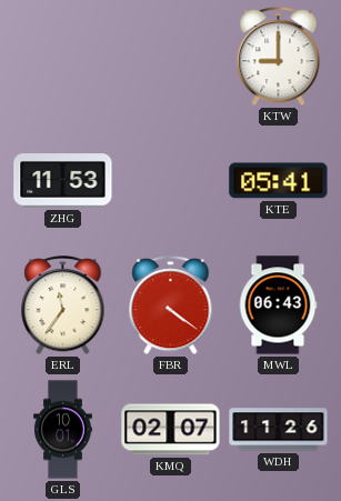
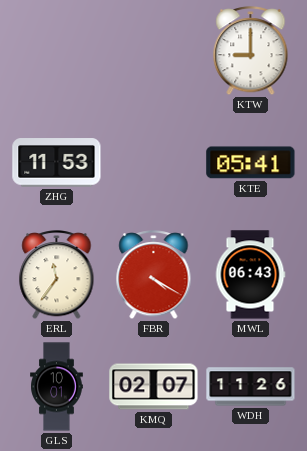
FBR: 4:21 -> 4:20
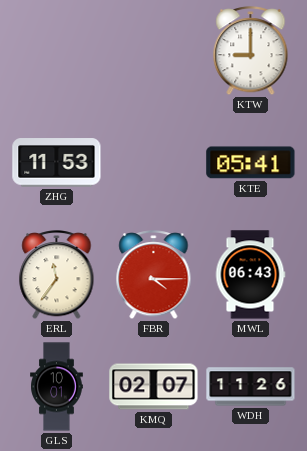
FBR: 4:20 -> 4:15
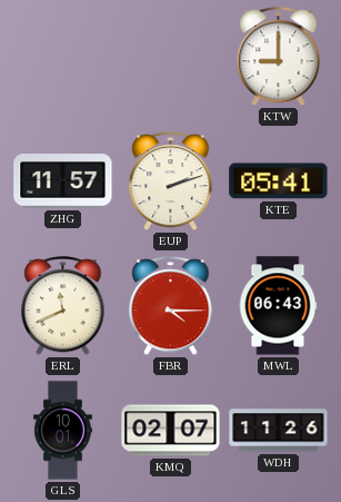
ZHG: 11:53 -> 11:57
EUP: none -> 2:12
ERL: 11:36 -> 11:41
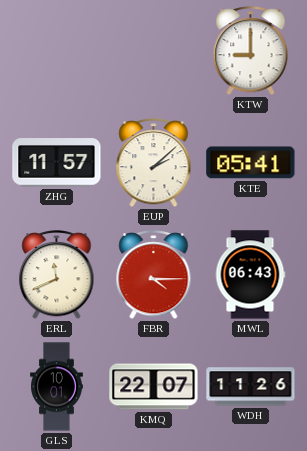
EUP: 2:12 -> 2:08
KMQ: 02:07 -> 22:07
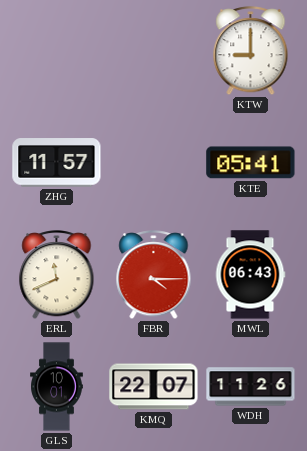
EUP: 2:08 -> none
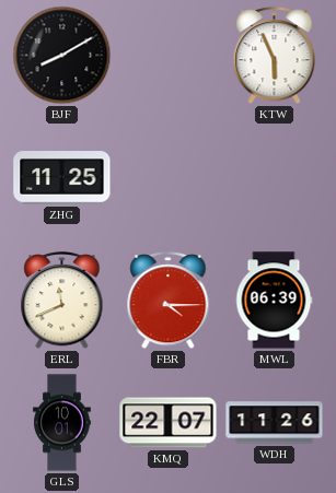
BJF: none -> 8:10
KTW: 9:00 -> 5:56
ZHG: 11:57 -> 11:25
KTE: 05:41 -> none
MWL: 06:43 -> 06:39
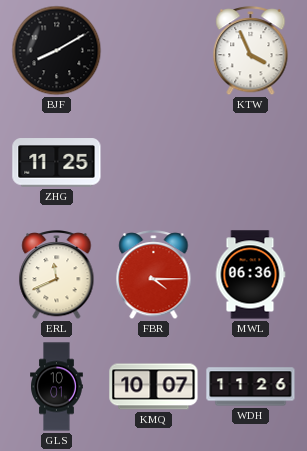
KTW: 5:56 -> 3:56
MWL: 06:39 -> 06:36
KMQ: 22:07 -> 10:07
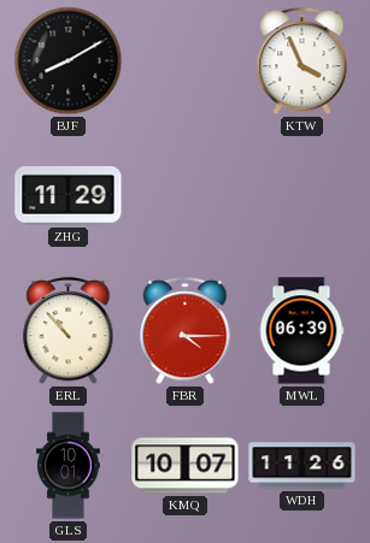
ZHG: 11:25 -> 11:29
ERL: 11:41 -> 10:53
MWL: 06:36 -> 06:39
